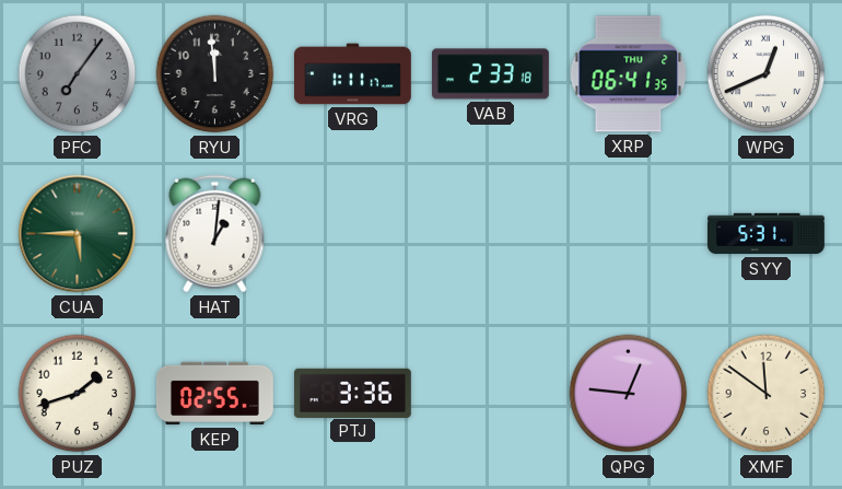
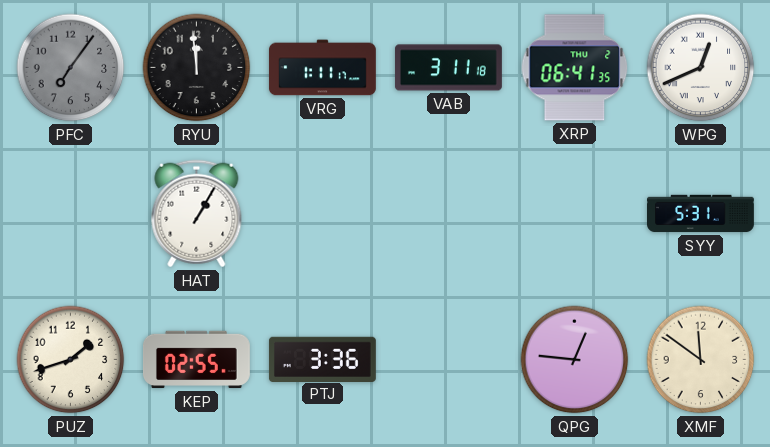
VAB: 2:33 -> 3:11
CUA: 5:45 -> none
HAT: 1:01 -> 1:05
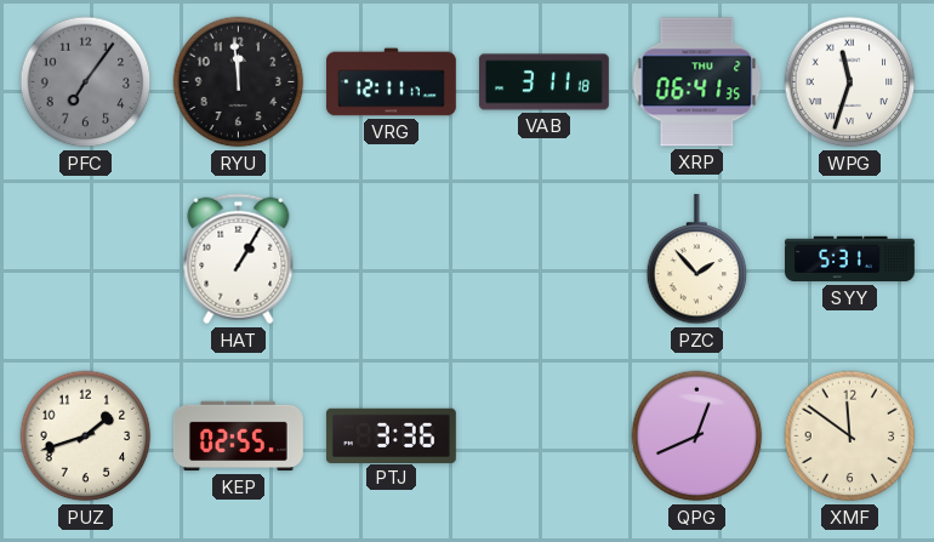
VRG: 1:11 -> 12:11
WPG: 12:41 -> 11:33
PZC: none -> 1:53
QPG: 12:46 -> 12:41
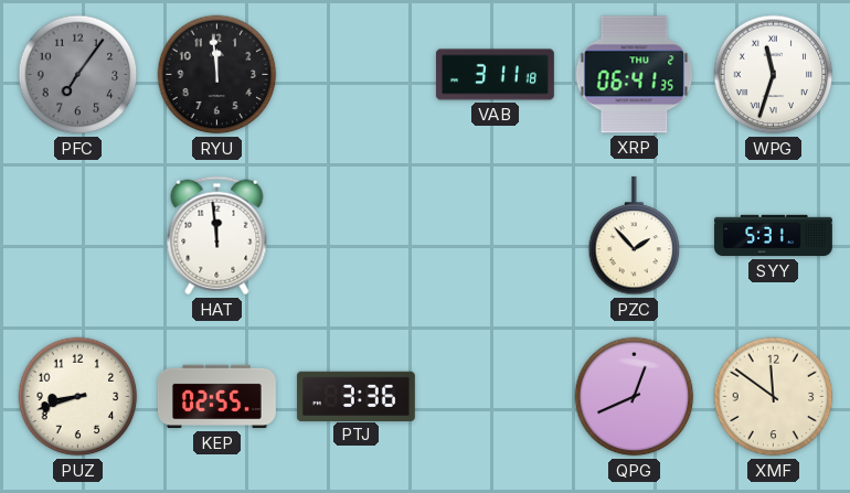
VRG: 12:11 -> none
HAT: 1:05 -> 11:59
PUZ: 1:42 -> 8:42
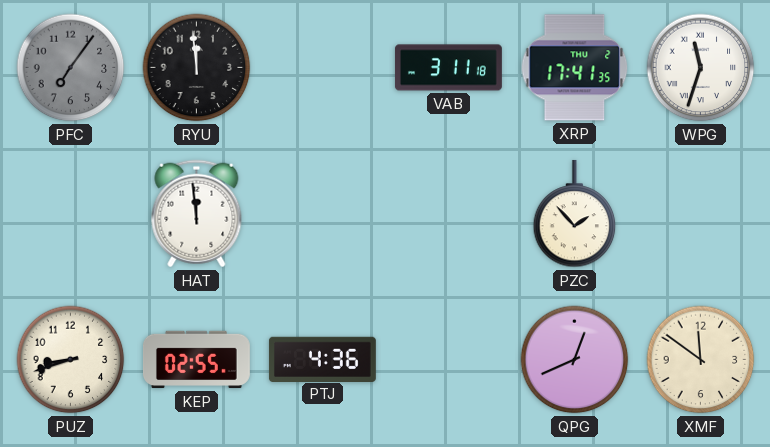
XRP: 06:41 -> 17:41
SYY: 5:31 -> none
PTJ: 3:36 -> 4:36
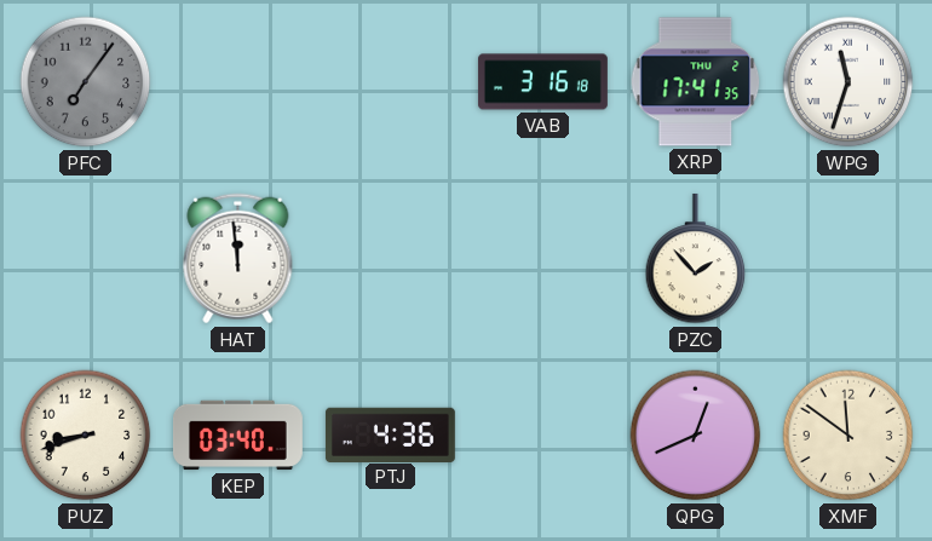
RYU: 11:59 -> none
VAB: 3:11 -> 3:16
KEP: 02:55 -> 03:40
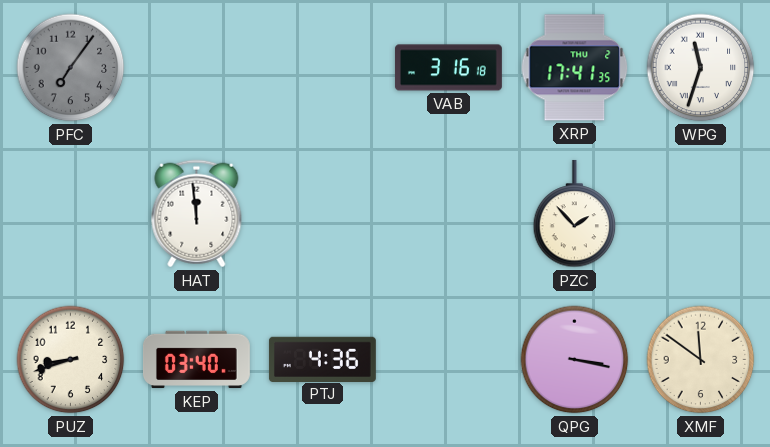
QPG: 12:41 -> 3:17
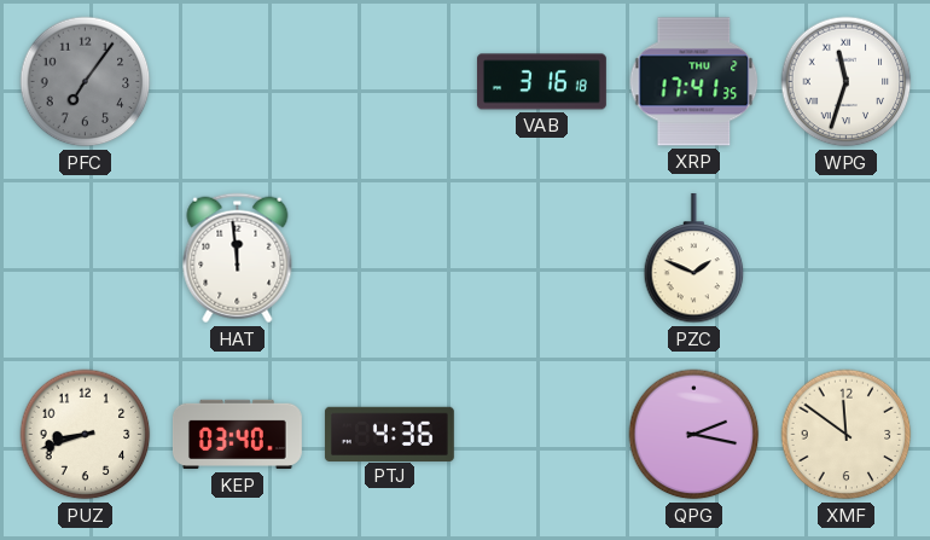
PZC: 1:53 -> 1:49
QPG: 3:17 -> 2:17
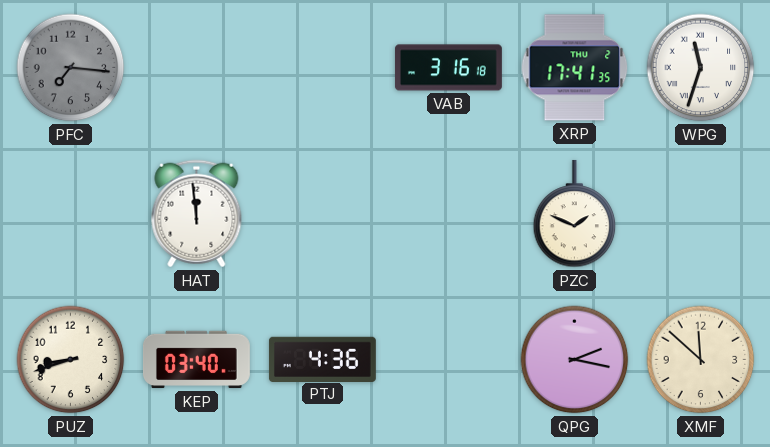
PFC: 7:06 -> 7:16
XMF: 11:51 -> 11:52
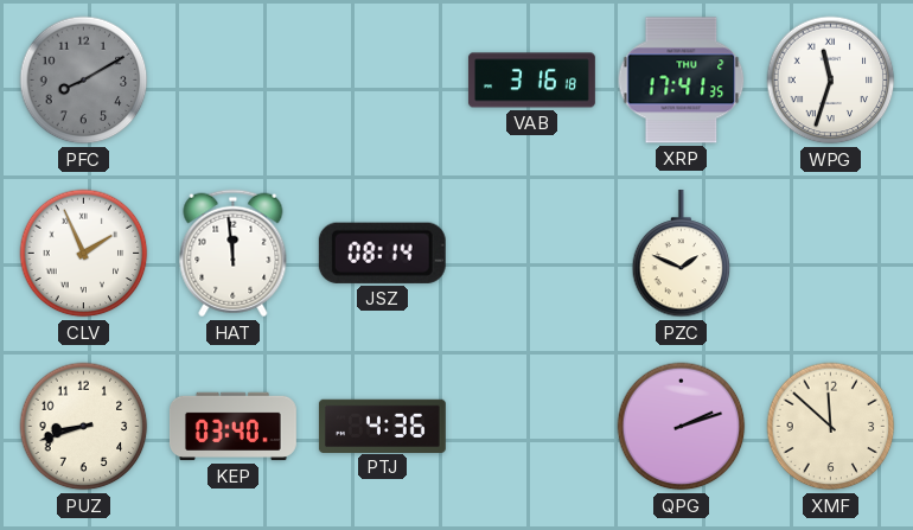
PFC: 7:16 -> 8:10
CLV: none -> 1:56
JSZ: none -> 08:14
QPG: 2:17 -> 2:12
